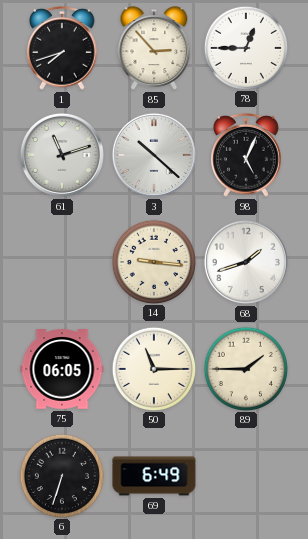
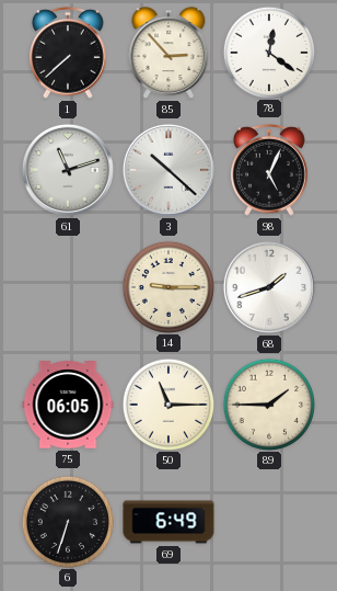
1: 7:42 -> 7:38
78: 12:45 -> 12:21
14: 9:16 -> 9:15
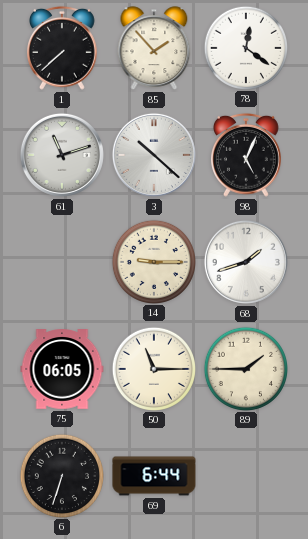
85: 2:53 -> 1:53
69: 6:49 -> 6:44
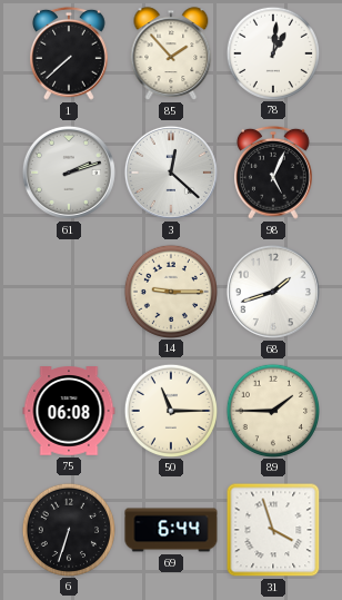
78: 12:21 -> 1:01
61: 11:12 -> 2:12
3: 10:22 -> 12:22
75: 06:05 -> 06:08
31: none -> 3:57
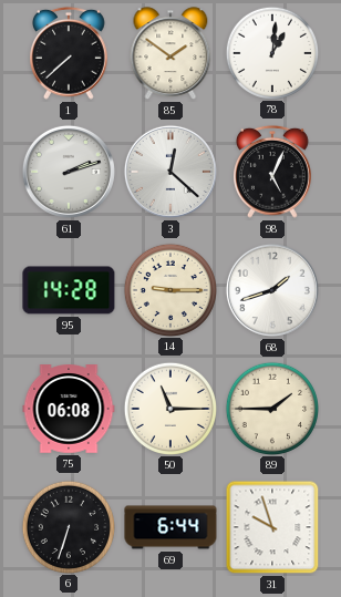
85: 1:53 -> 1:51
95: none -> 14:28
31: 3:57 -> 9:57
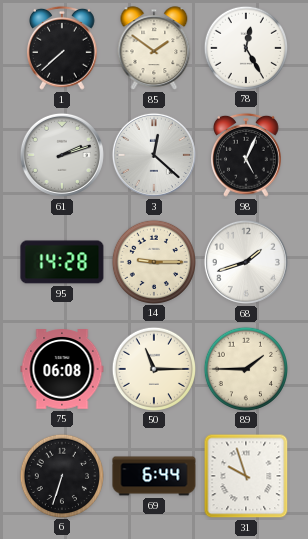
78: 1:01 -> 12:25
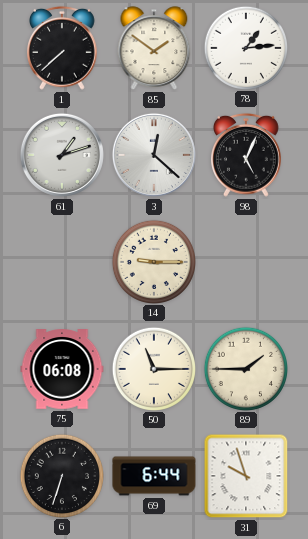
78: 12:25 -> 1:14
61: 2:12 -> 1:12
95: 14:28 -> none
68: 1:42 -> none
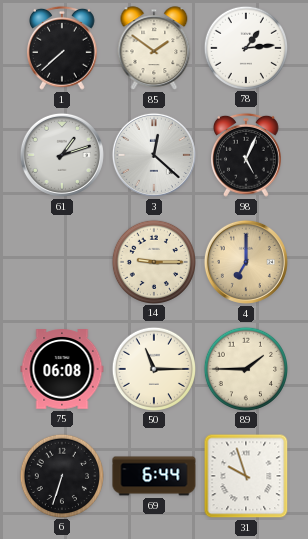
4: none -> 7:00
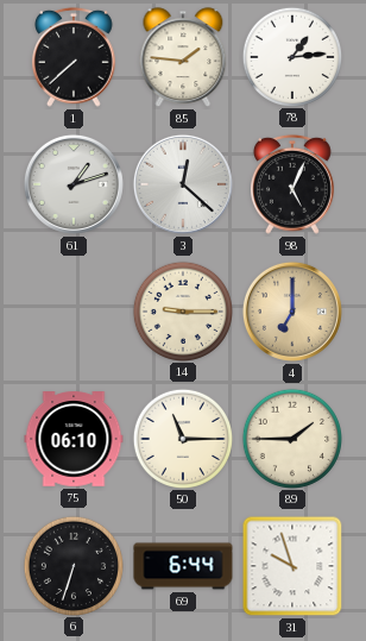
85: 1:51 -> 1:46
75: 06:08 -> 06:10
